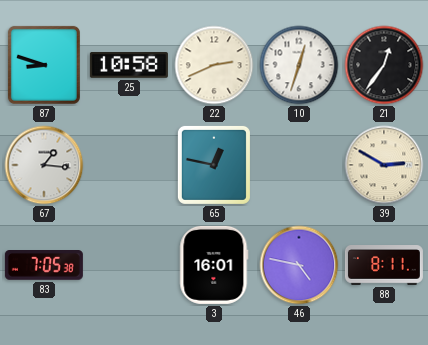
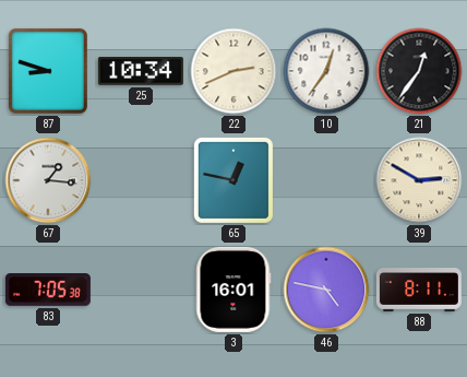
25: 10:58 -> 10:34
10: 12:33 -> 12:36
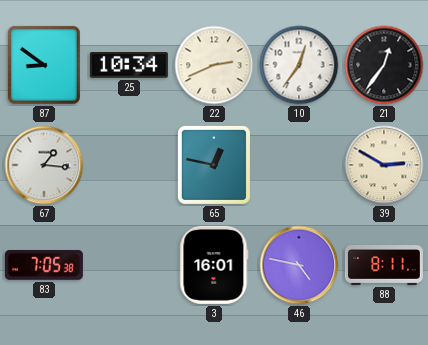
87: 8:48 -> 8:51
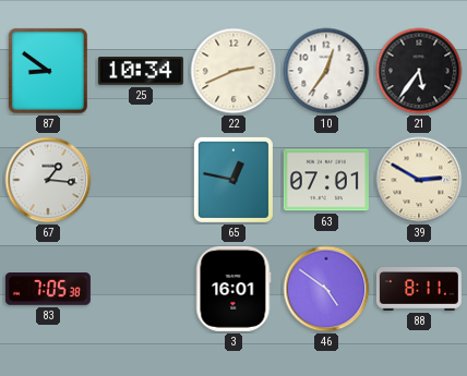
21: 12:36 -> 5:36
63: none -> 07:01
46: 4:47 -> 4:51
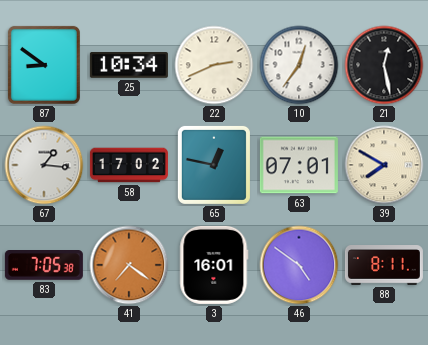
21: 5:36 -> 12:28
58: none -> 17:02
39: 2:50 -> 7:50
41: none -> 7:21
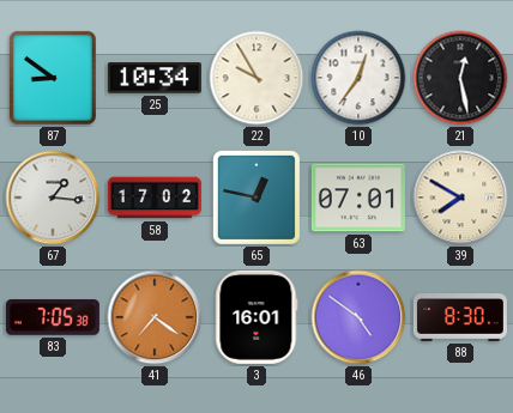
22: 2:41 -> 9:55
88: 8:11 -> 8:30
